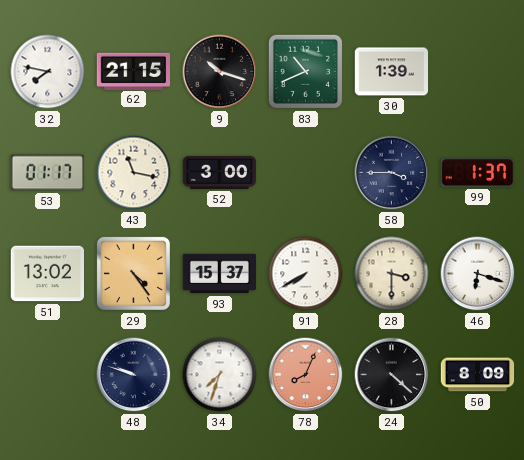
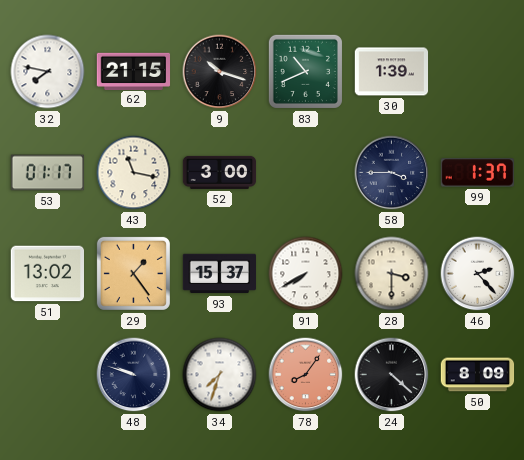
29: 4:24 -> 1:24
46: 6:18 -> 2:23
78: 8:04 -> 8:06
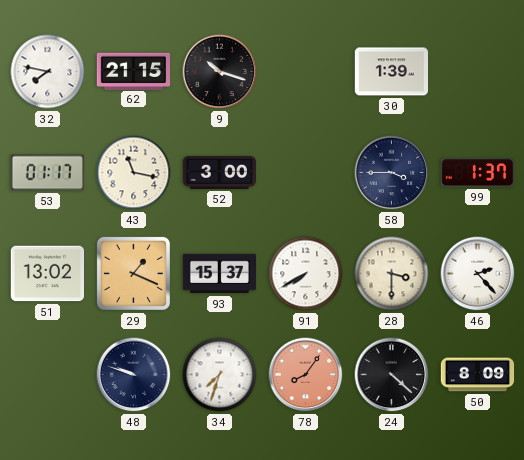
83: 10:41 -> none
29: 1:24 -> 1:19
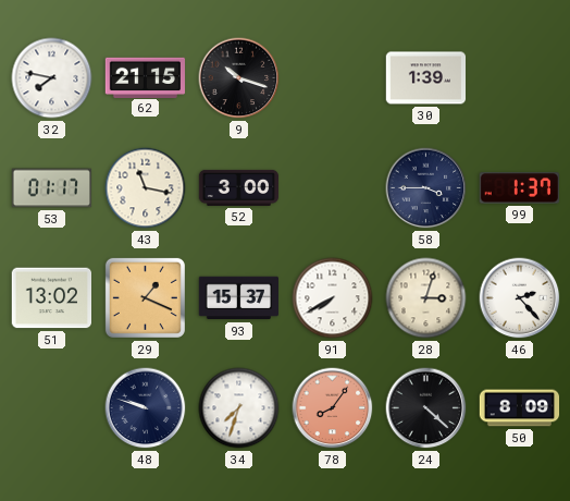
28: 3:30 -> 3:03
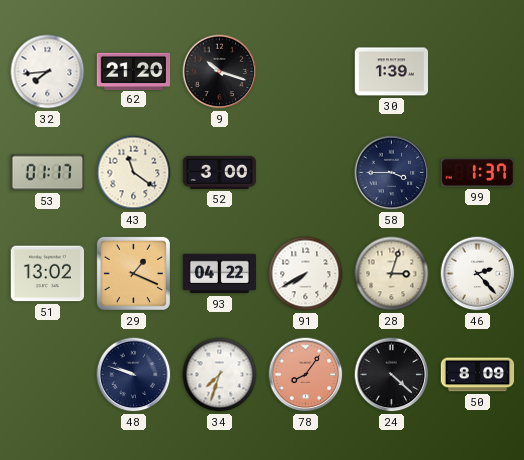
32: 7:47 -> 7:44
62: 21:15 -> 21:20
43: 11:17 -> 11:21
93: 15:37 -> 04:22
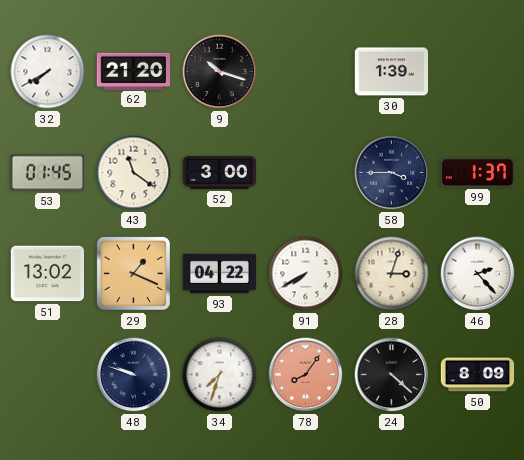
32: 7:44 -> 7:40
53: 01:17 -> 01:45
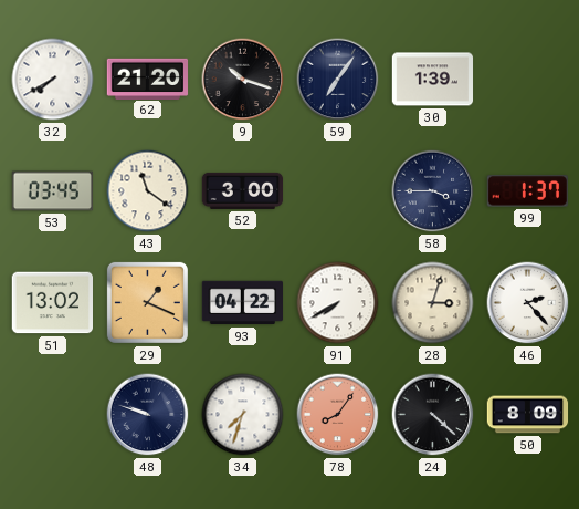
59: none -> 7:06
53: 01:45 -> 03:45
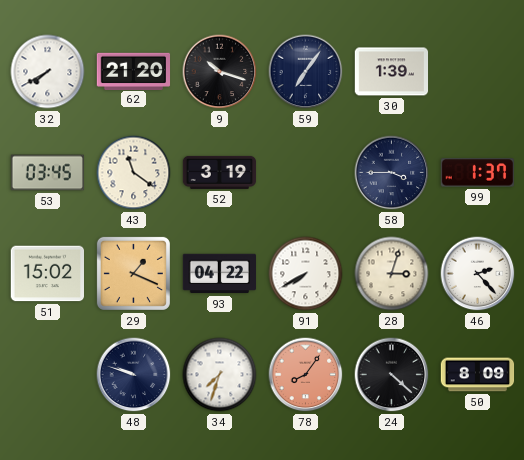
52: 3:00 -> 3:19
51: 13:02 -> 15:02
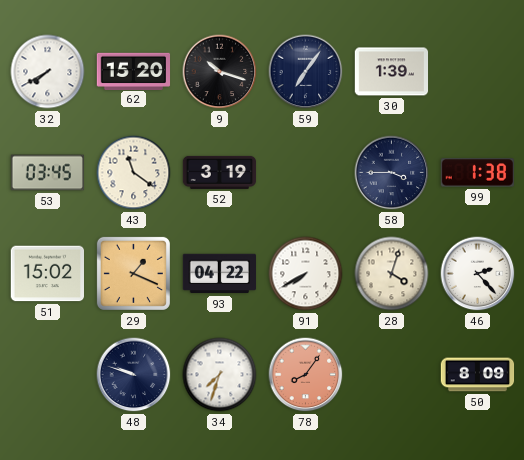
62: 21:20 -> 15:20
99: 1:37 -> 1:38
28: 3:03 -> 4:03
24: 4:22 -> none
